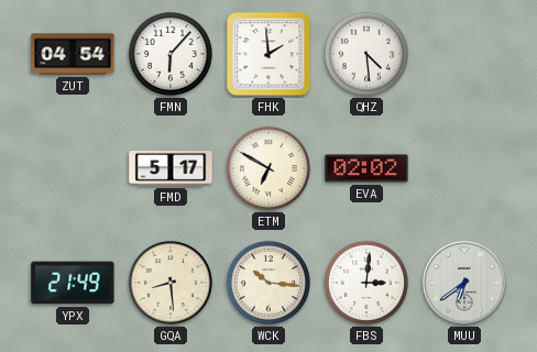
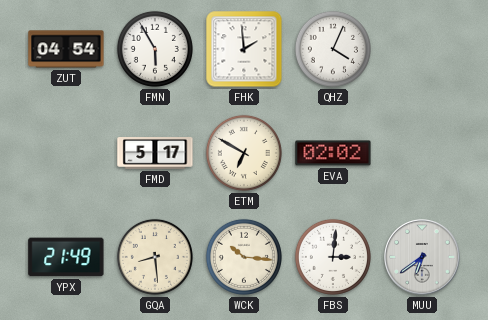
FMN: 6:07 -> 5:55
QHZ: 4:29 -> 4:04
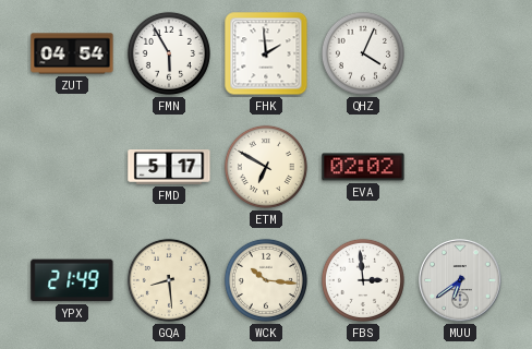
FBS: 3:01 -> 2:59
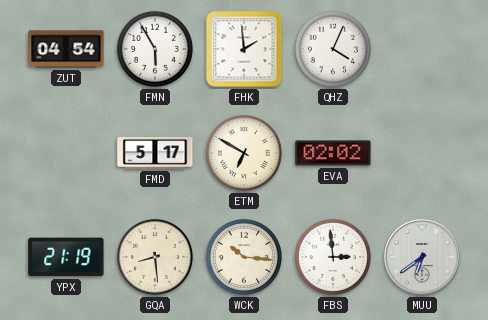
YPX: 21:49 -> 21:19
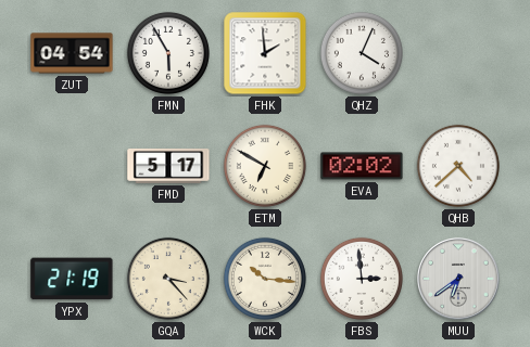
QHB: none -> 4:38
GQA: 8:29 -> 3:23
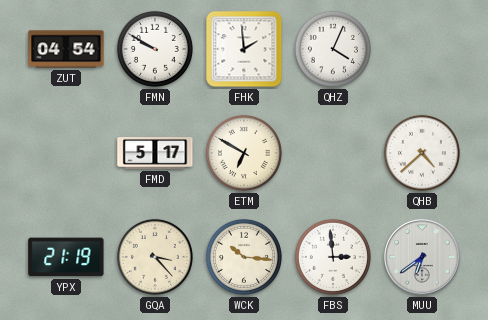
FMN: 5:55 -> 9:50
EVA: 02:02 -> none
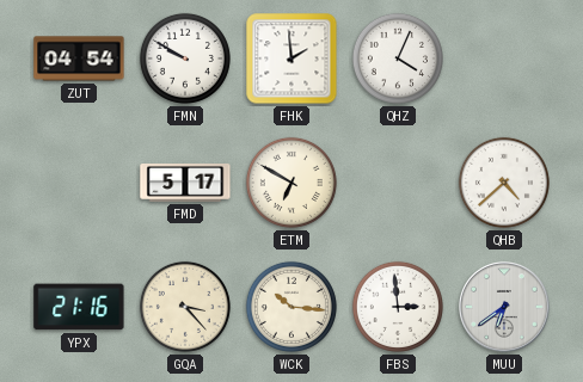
YPX: 21:19 -> 21:16
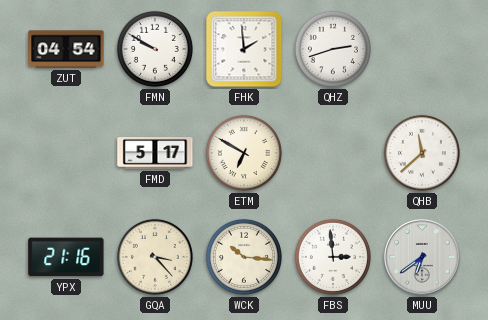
QHZ: 4:04 -> 2:42
QHB: 4:38 -> 11:38
